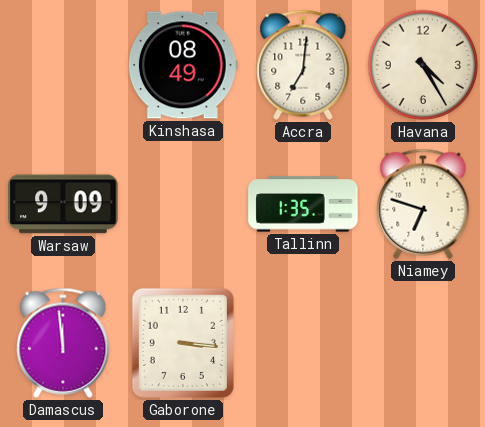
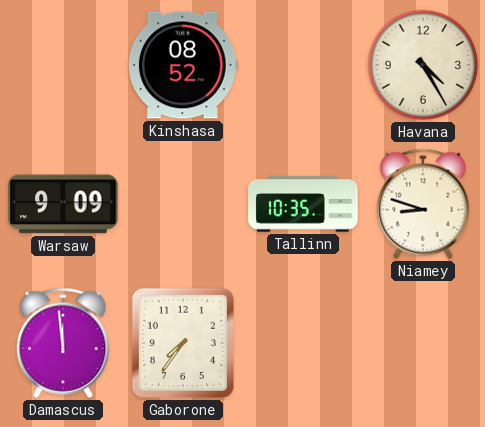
Kinshasa: 08:49 -> 08:52
Accra: 7:01 -> none
Tallinn: 1:35 -> 10:35
Niamey: 6:48 -> 8:48
Gaborone: 3:16 -> 7:36
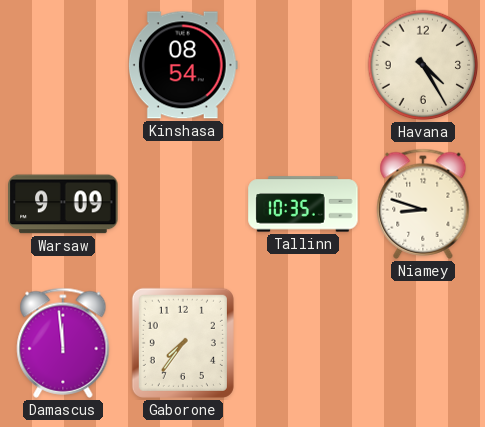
Kinshasa: 08:52 -> 08:54
